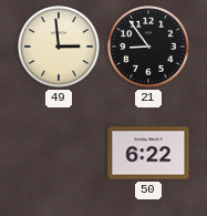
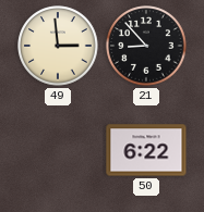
21: 8:54 -> 8:53
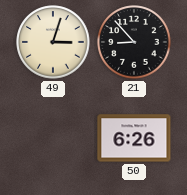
49: 2:59 -> 3:03
50: 6:22 -> 6:26
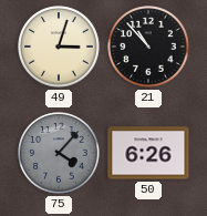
21: 8:53 -> 10:53
75: none -> 4:07
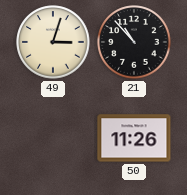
75: 4:07 -> none
50: 6:26 -> 11:26
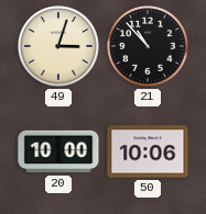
20: none -> 10:00
50: 11:26 -> 10:06
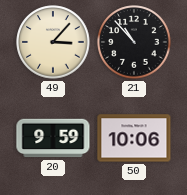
49: 3:03 -> 3:07
20: 10:00 -> 9:59
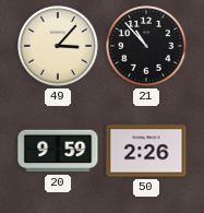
50: 10:06 -> 2:26
